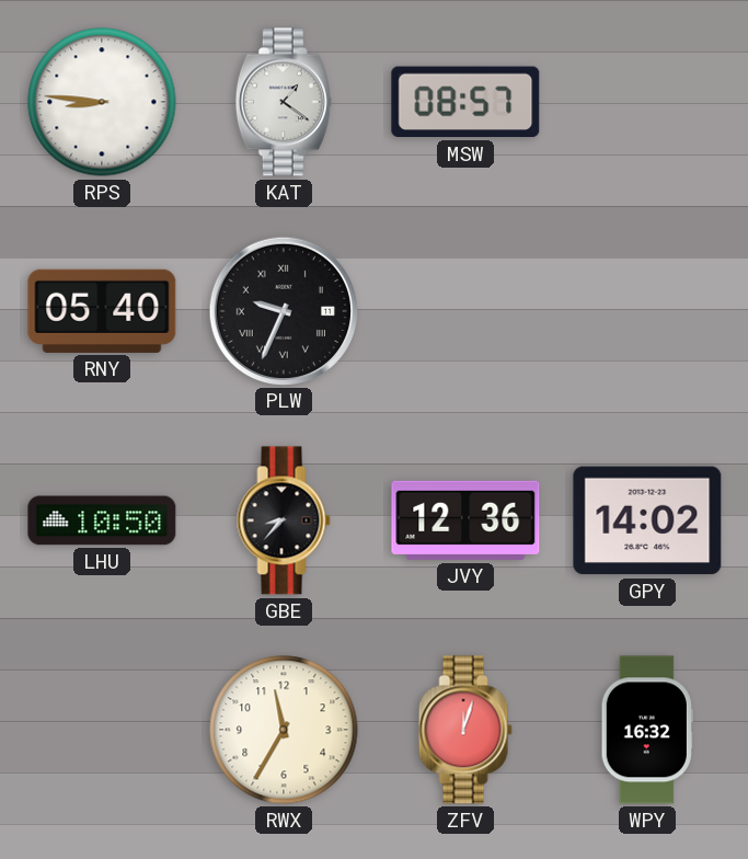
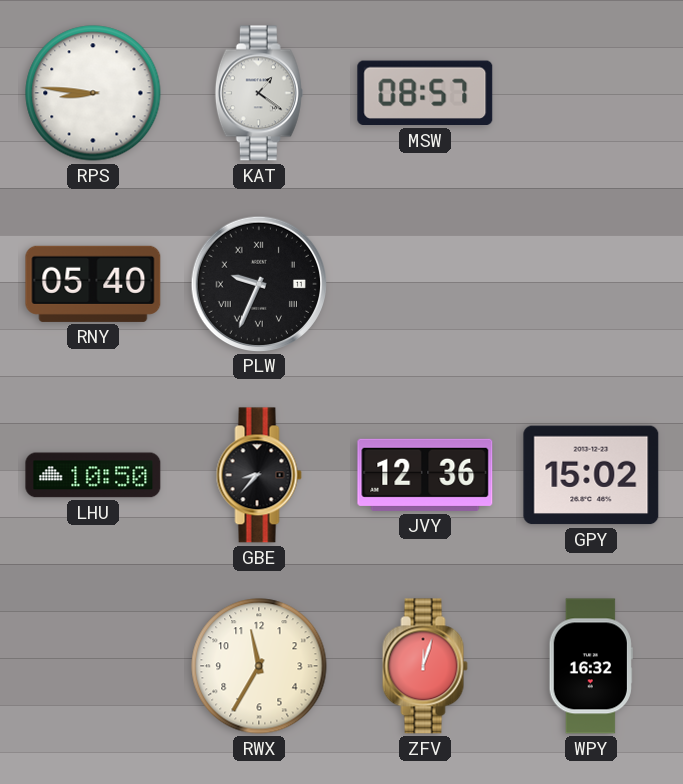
GPY: 14:02 -> 15:02
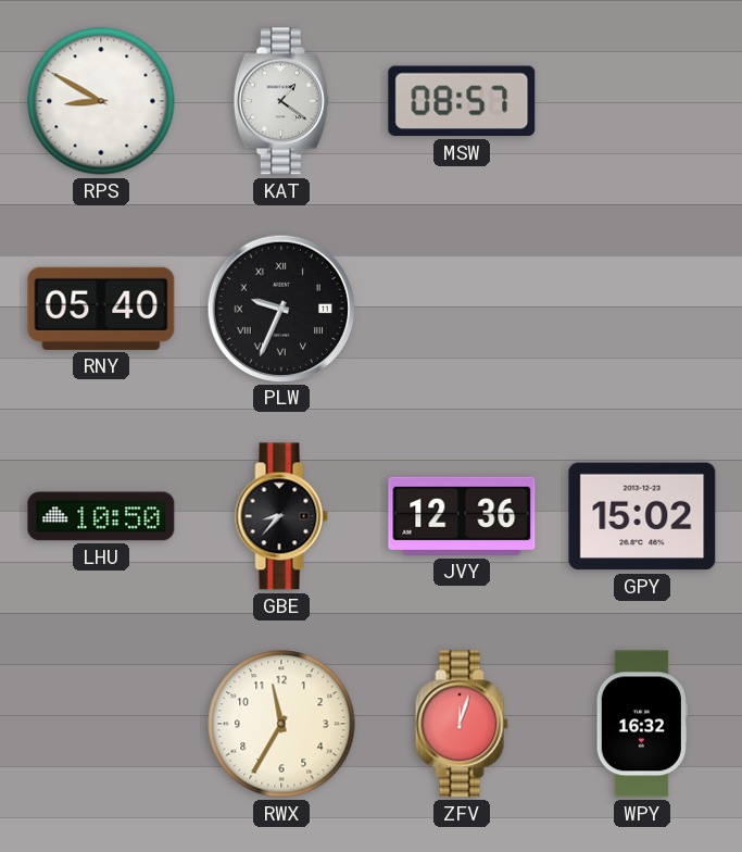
RPS: 8:46 -> 8:50
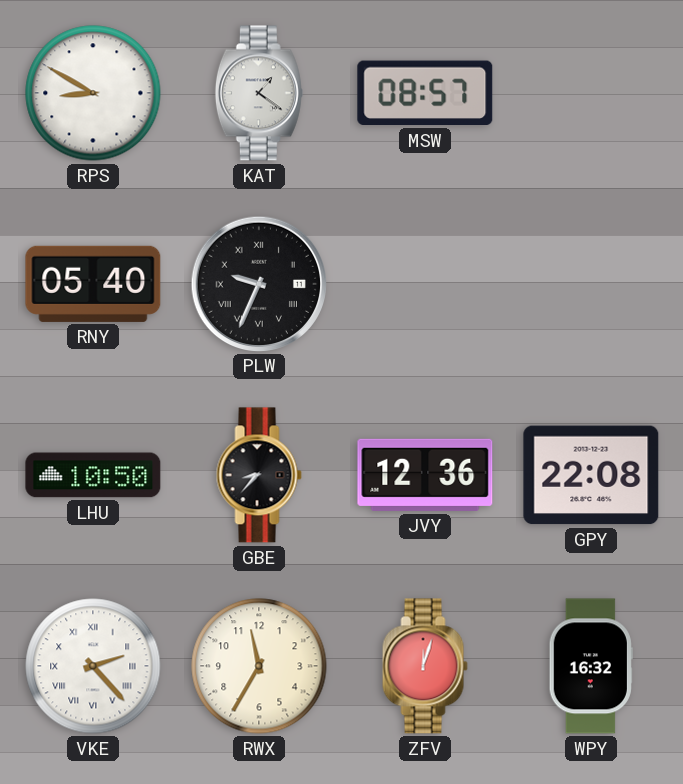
GPY: 15:02 -> 22:08
VKE: none -> 2:23
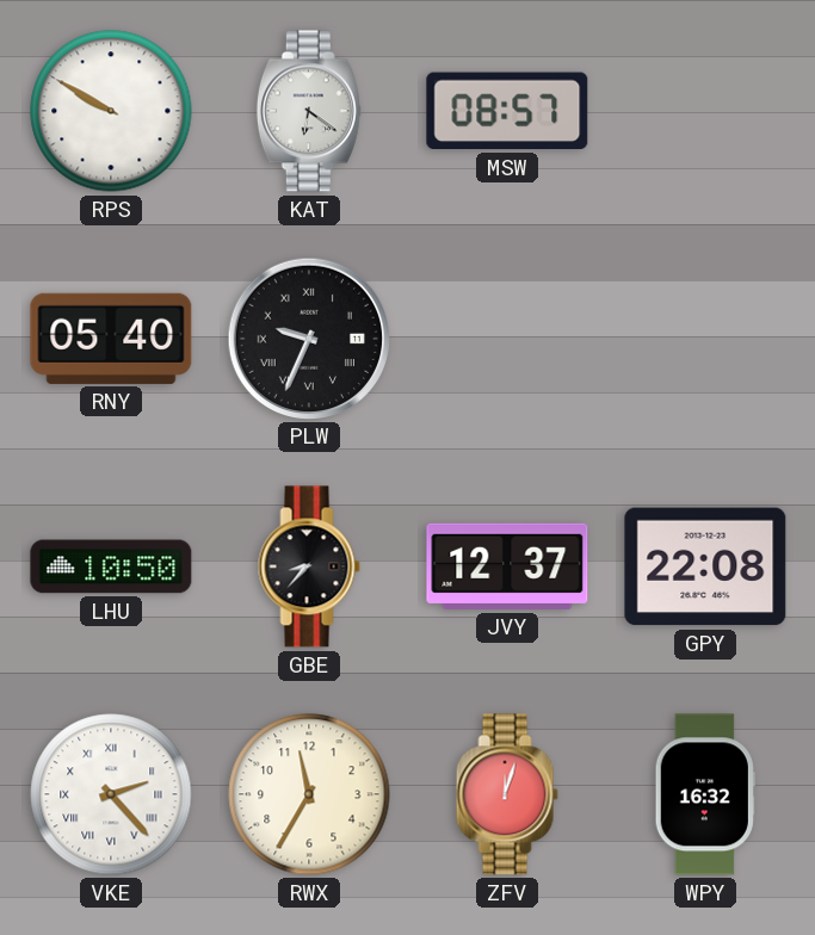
RPS: 8:50 -> 9:50
KAT: 1:21 -> 6:21
JVY: 12:36 -> 12:37
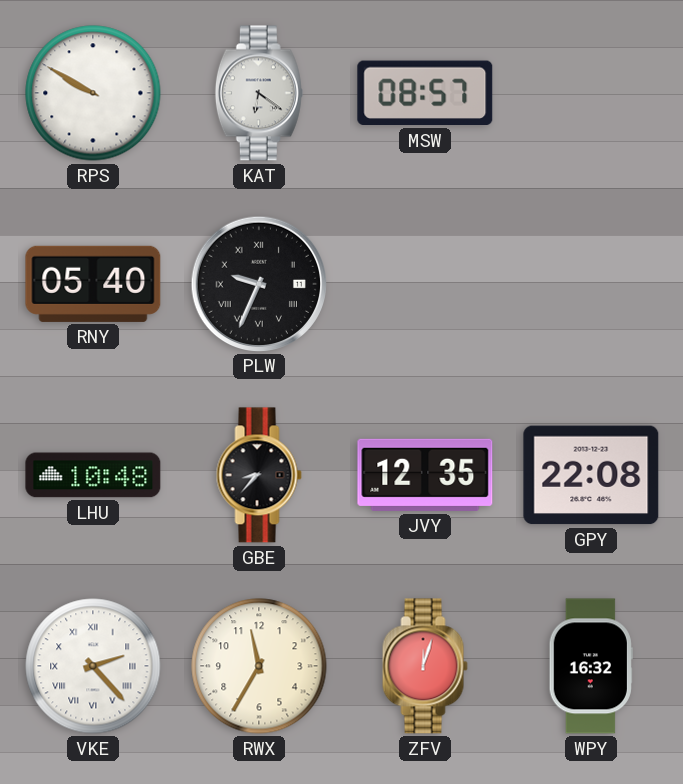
LHU: 10:50 -> 10:48
JVY: 12:37 -> 12:35
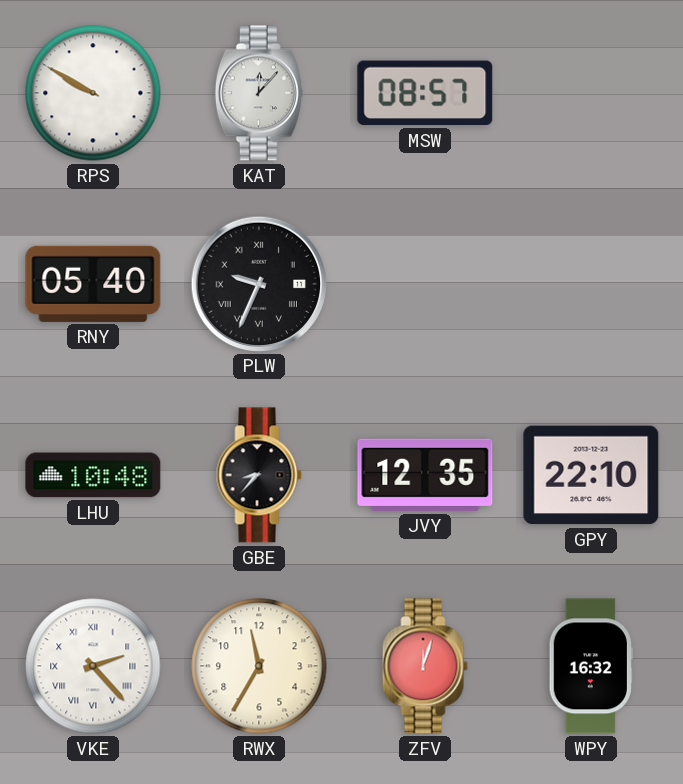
KAT: 6:21 -> 12:07
GPY: 22:08 -> 22:10
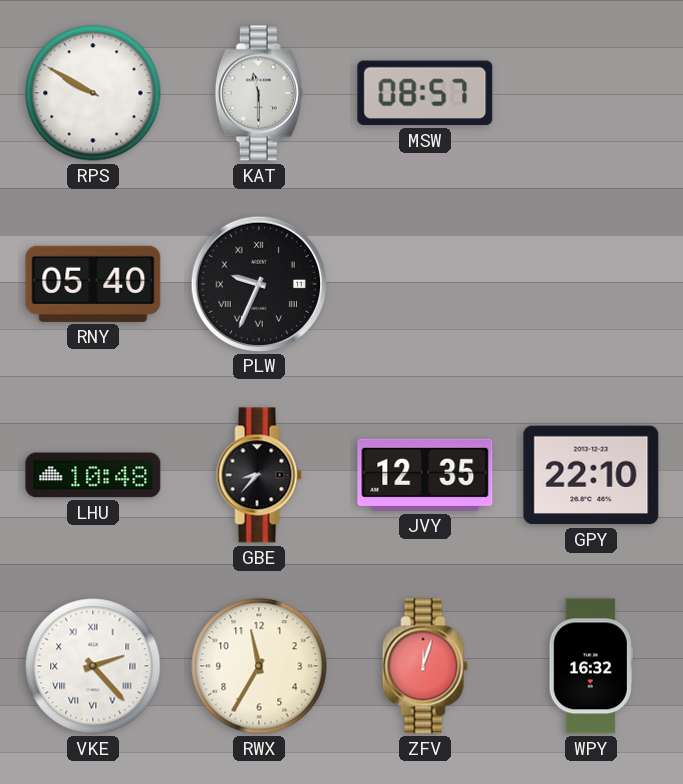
KAT: 12:07 -> 11:30
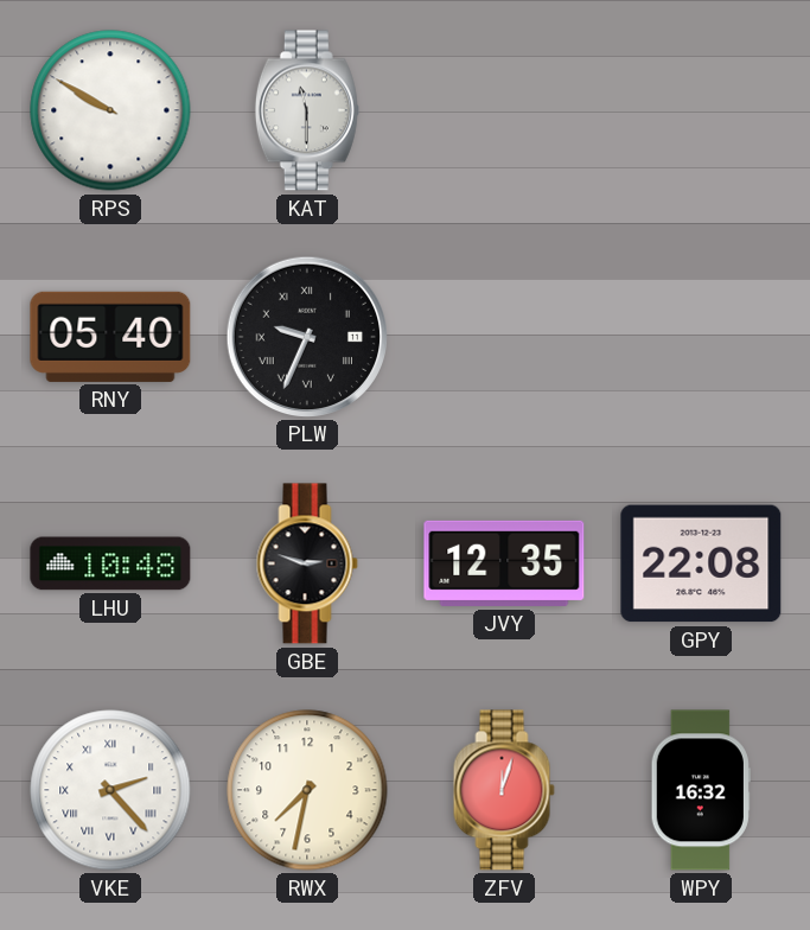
MSW: 08:57 -> none
GBE: 8:37 -> 2:48
GPY: 22:10 -> 22:08
RWX: 11:35 -> 7:32
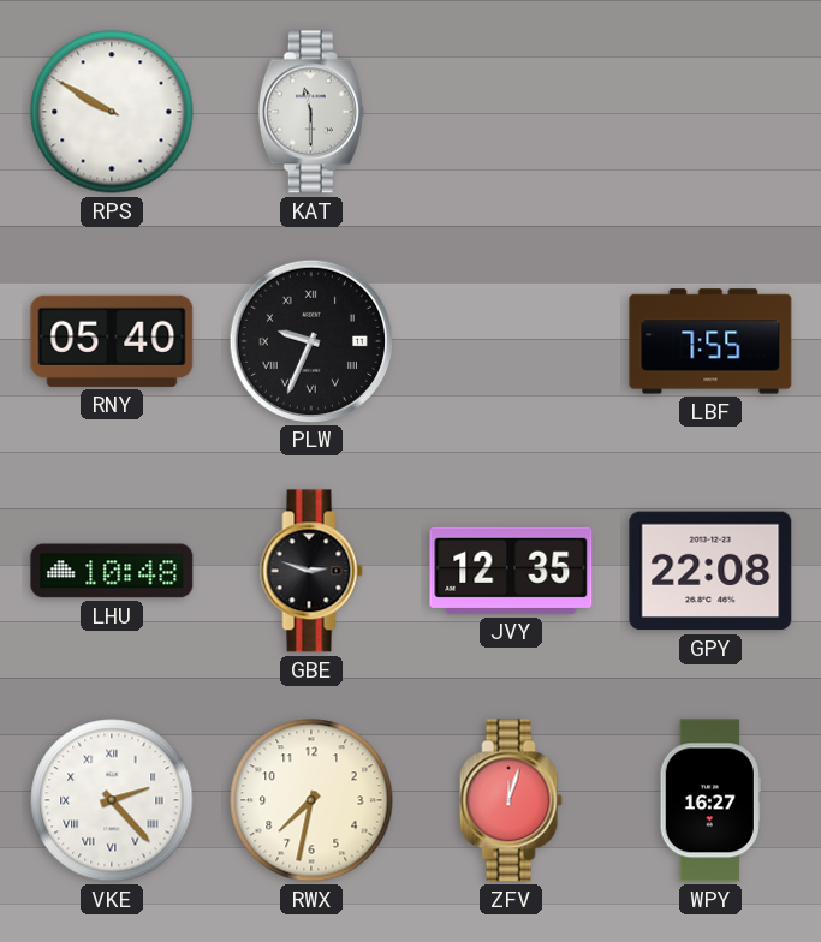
LBF: none -> 7:55
WPY: 16:32 -> 16:27
